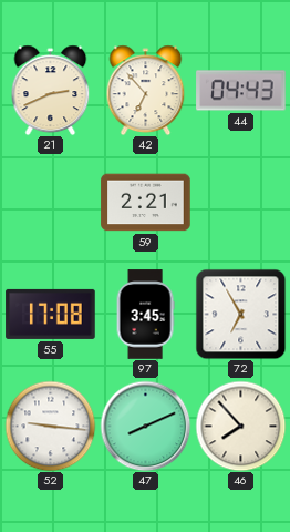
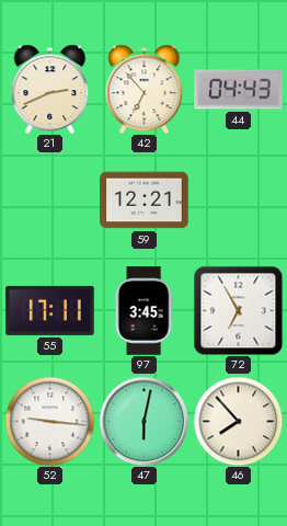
59: 2:21 -> 12:21
55: 17:08 -> 17:11
47: 8:11 -> 6:02
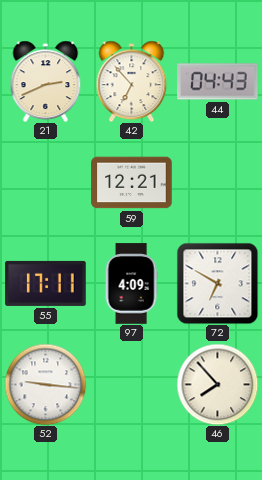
97: 3:45 -> 4:09
72: 6:55 -> 6:50
47: 6:02 -> none
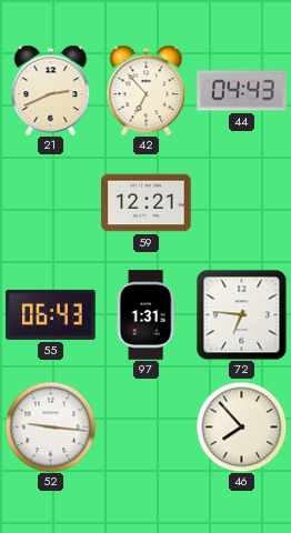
55: 17:11 -> 06:43
97: 4:09 -> 1:31
72: 6:50 -> 6:46
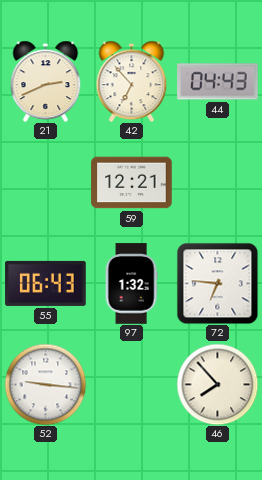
97: 1:31 -> 1:32
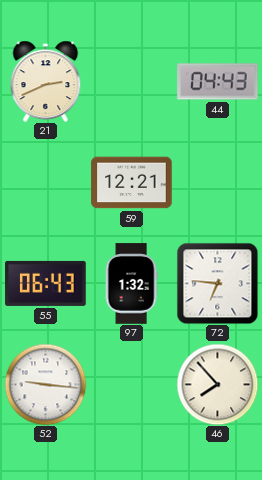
42: 6:53 -> none
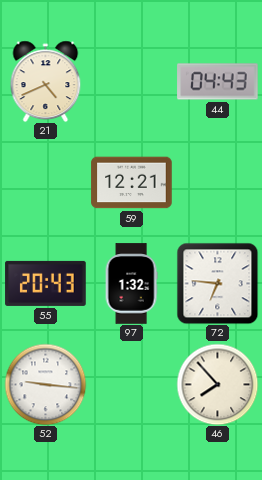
21: 2:41 -> 4:41
55: 06:43 -> 20:43
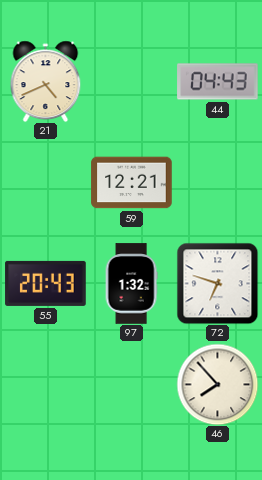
72: 6:46 -> 6:48
52: 9:16 -> none
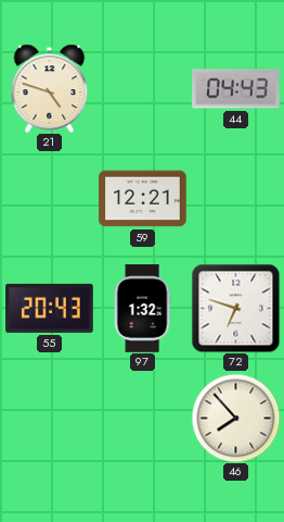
21: 4:41 -> 4:48
